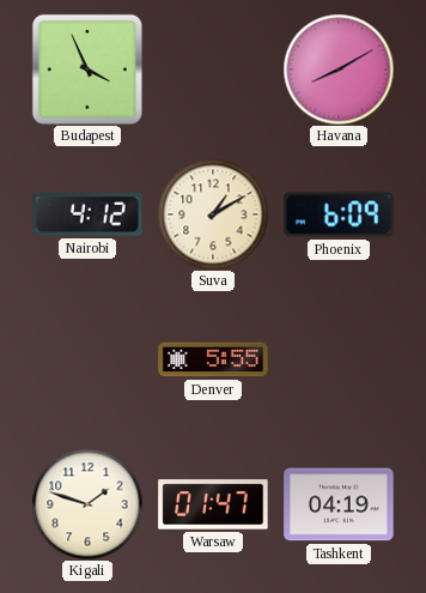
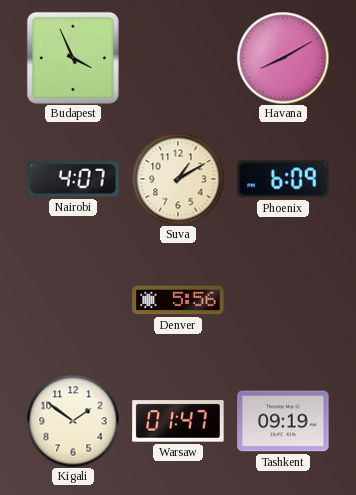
Nairobi: 4:12 -> 4:07
Denver: 5:55 -> 5:56
Kigali: 1:48 -> 1:51
Tashkent: 04:19 -> 09:19
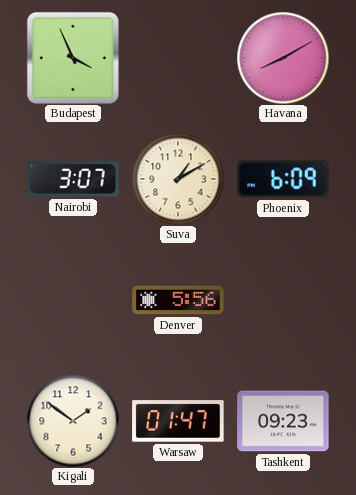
Nairobi: 4:07 -> 3:07
Tashkent: 09:19 -> 09:23
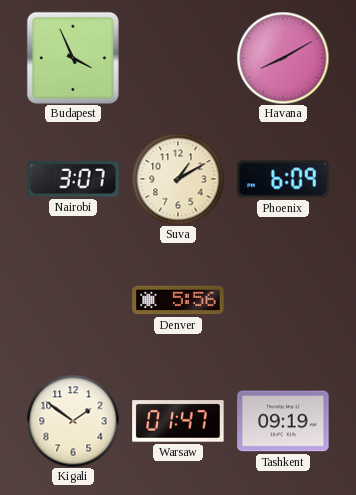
Tashkent: 09:23 -> 09:19
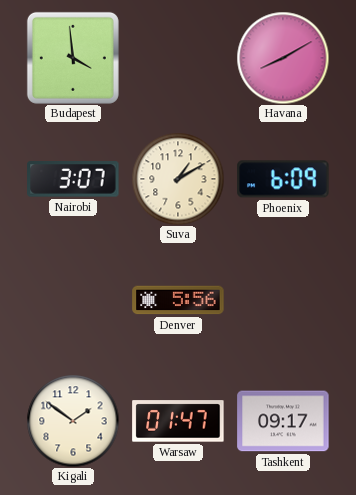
Budapest: 3:56 -> 3:59
Tashkent: 09:19 -> 09:17
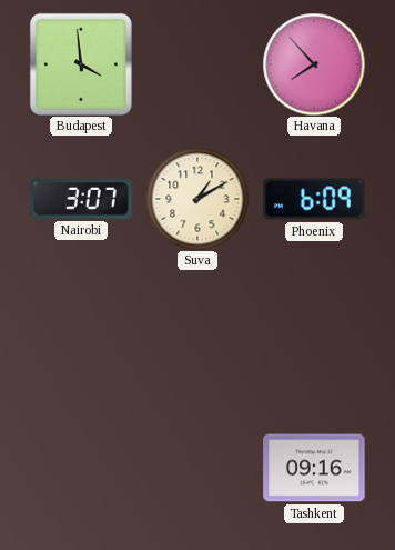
Havana: 8:10 -> 7:53
Denver: 5:56 -> none
Kigali: 1:51 -> none
Warsaw: 01:47 -> none
Tashkent: 09:17 -> 09:16
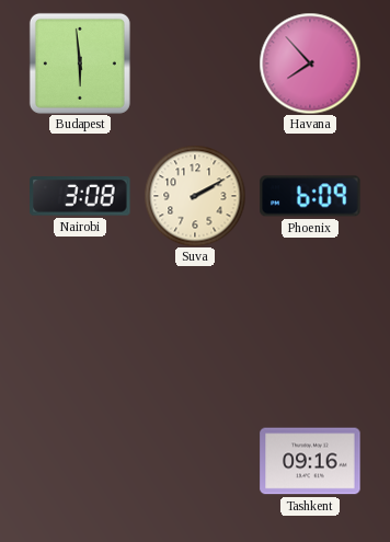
Budapest: 3:59 -> 5:59
Nairobi: 3:07 -> 3:08
Suva: 1:10 -> 2:10
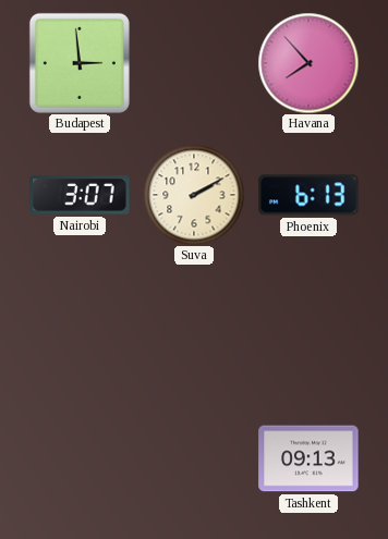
Budapest: 5:59 -> 2:59
Nairobi: 3:08 -> 3:07
Phoenix: 6:09 -> 6:13
Tashkent: 09:16 -> 09:13
